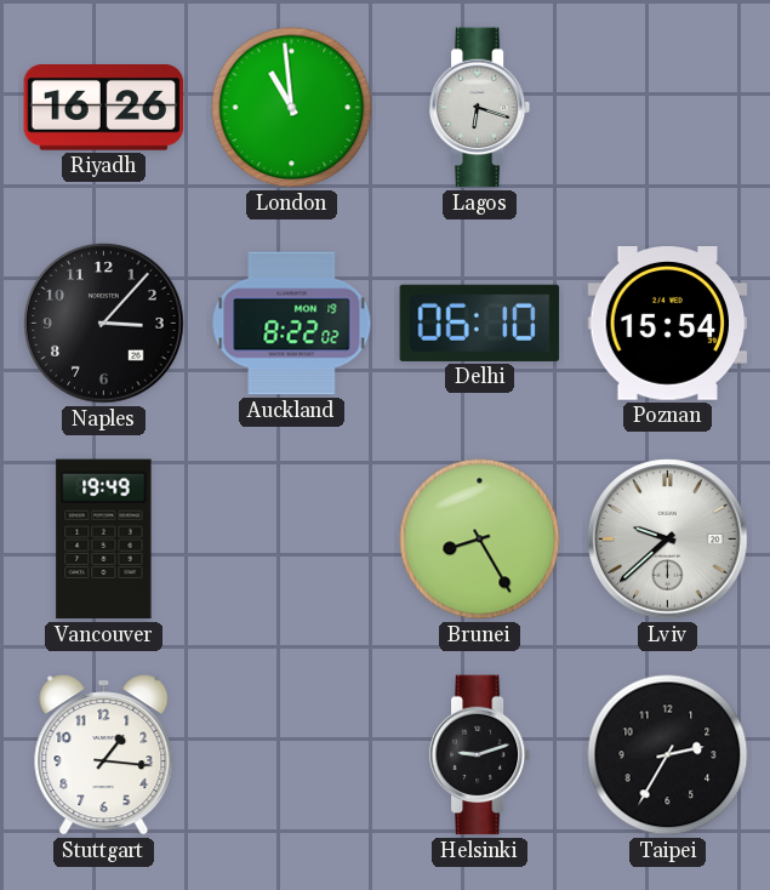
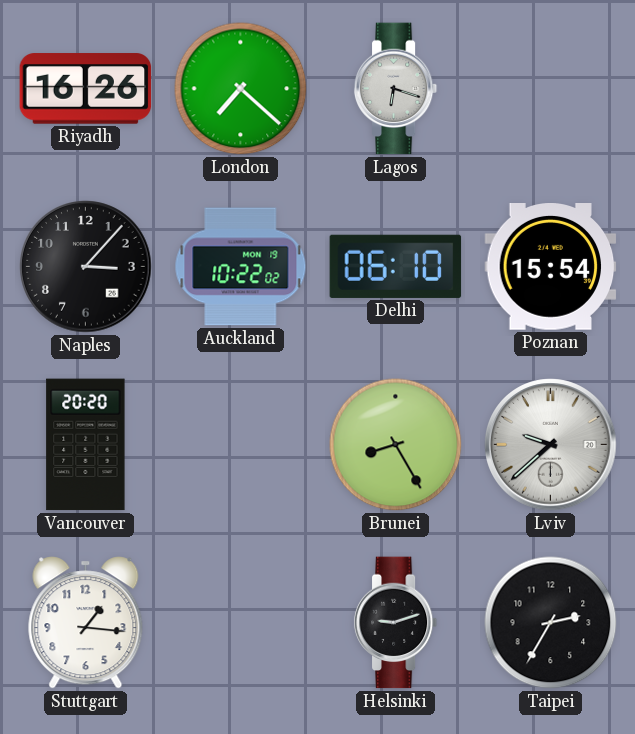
London: 10:59 -> 7:22
Auckland: 8:22 -> 10:22
Vancouver: 19:49 -> 20:20
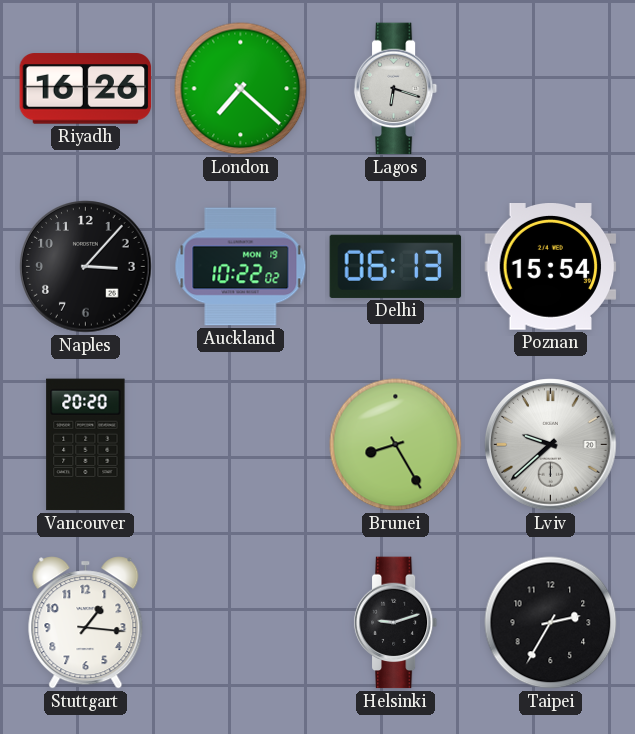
Delhi: 06:10 -> 06:13
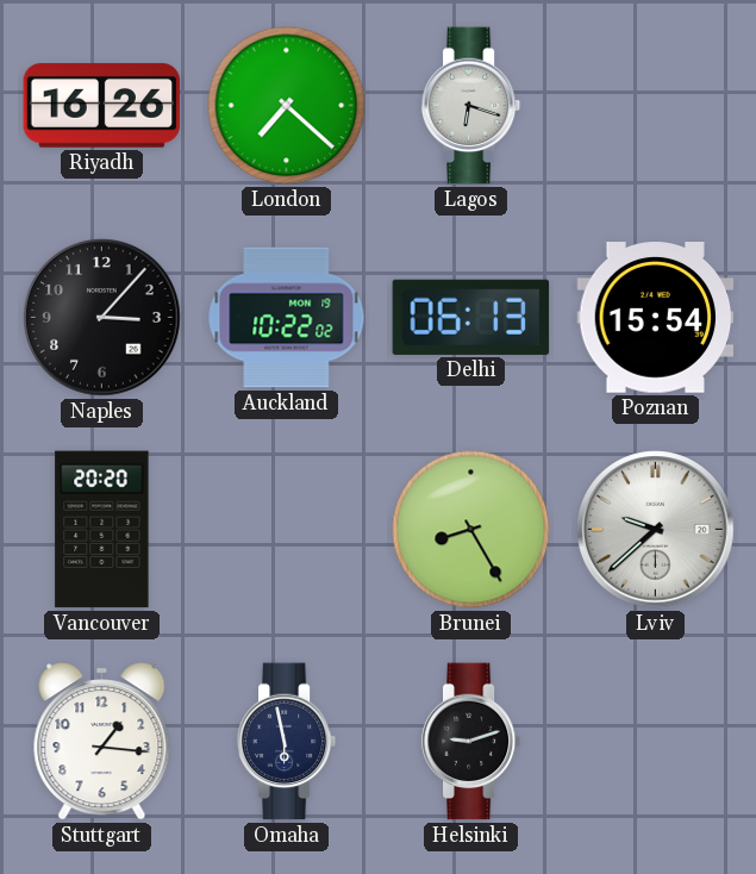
Omaha: none -> 5:58
Taipei: 2:35 -> none
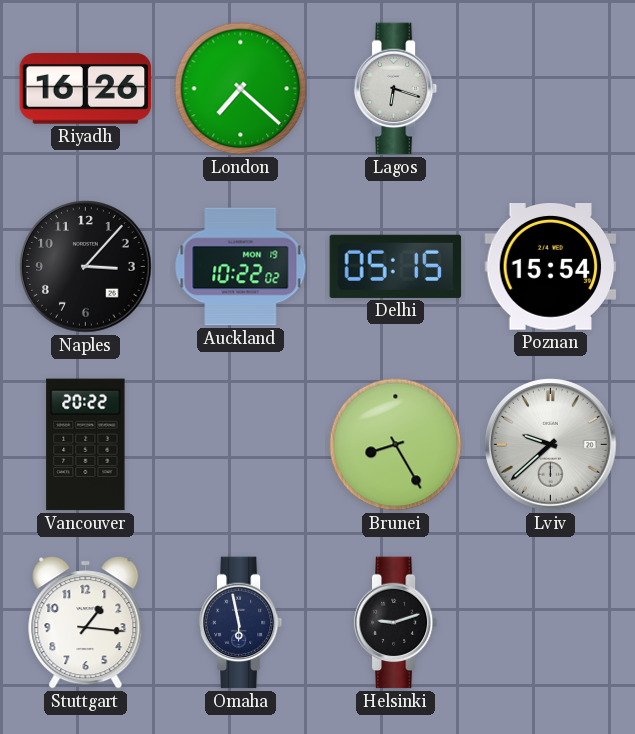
Delhi: 06:13 -> 05:15
Vancouver: 20:20 -> 20:22
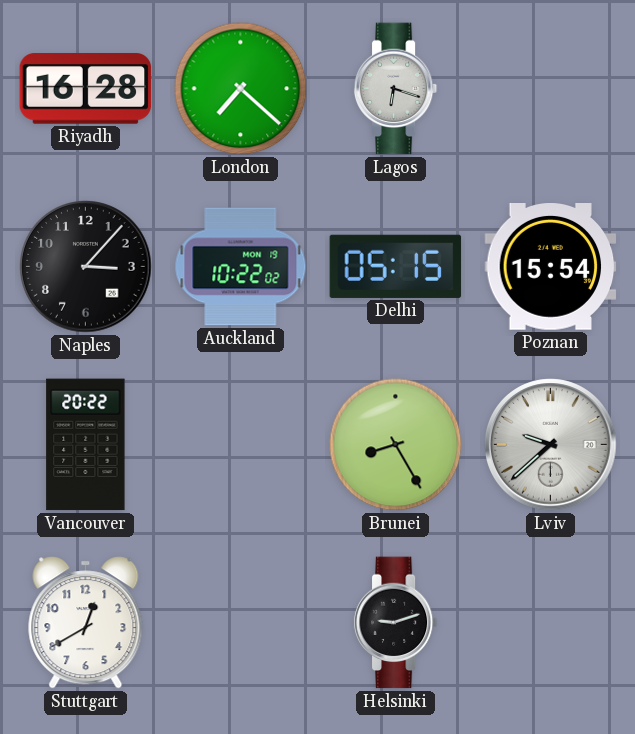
Riyadh: 16:26 -> 16:28
Stuttgart: 1:16 -> 12:40
Omaha: 5:58 -> none
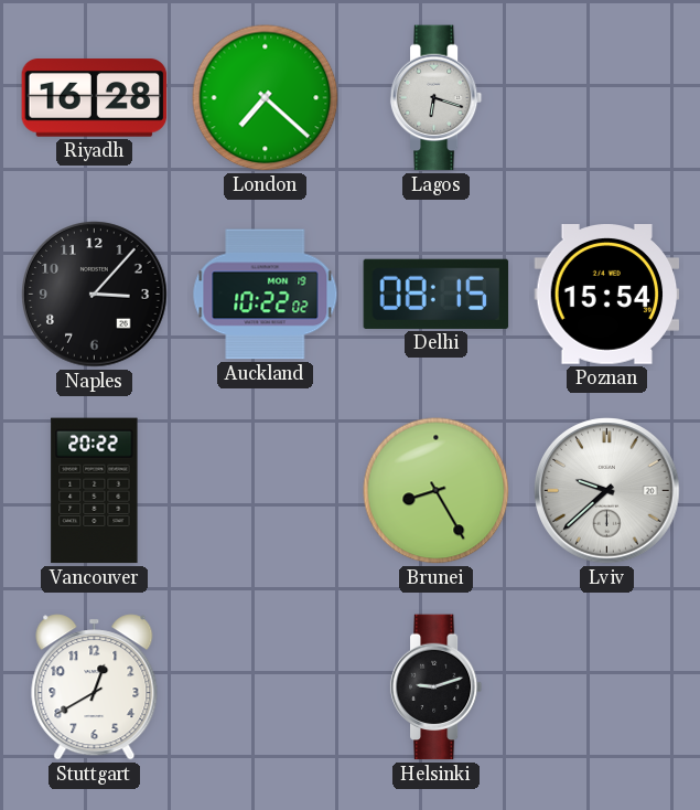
Delhi: 05:15 -> 08:15
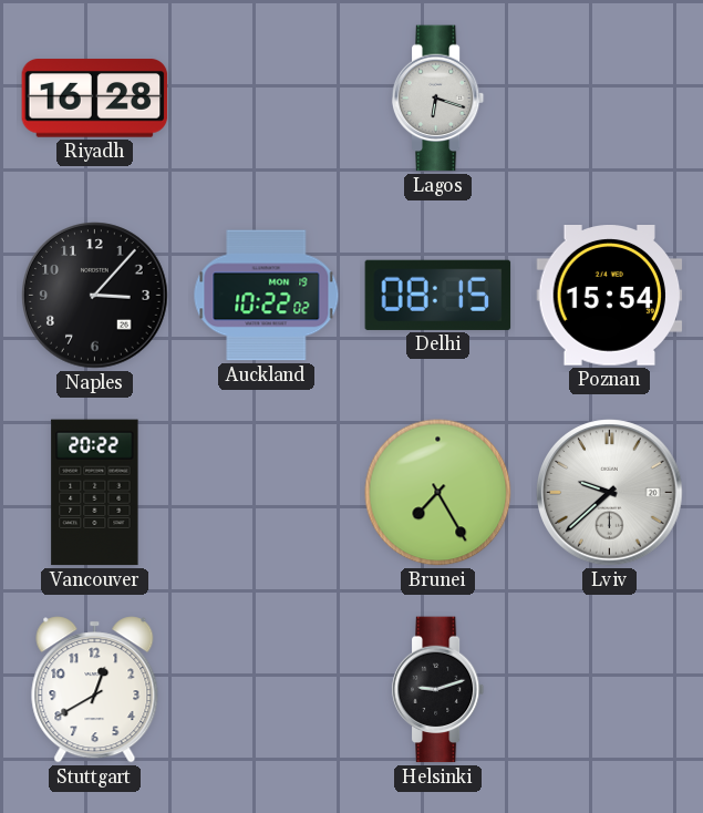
London: 7:22 -> none
Brunei: 8:25 -> 7:25
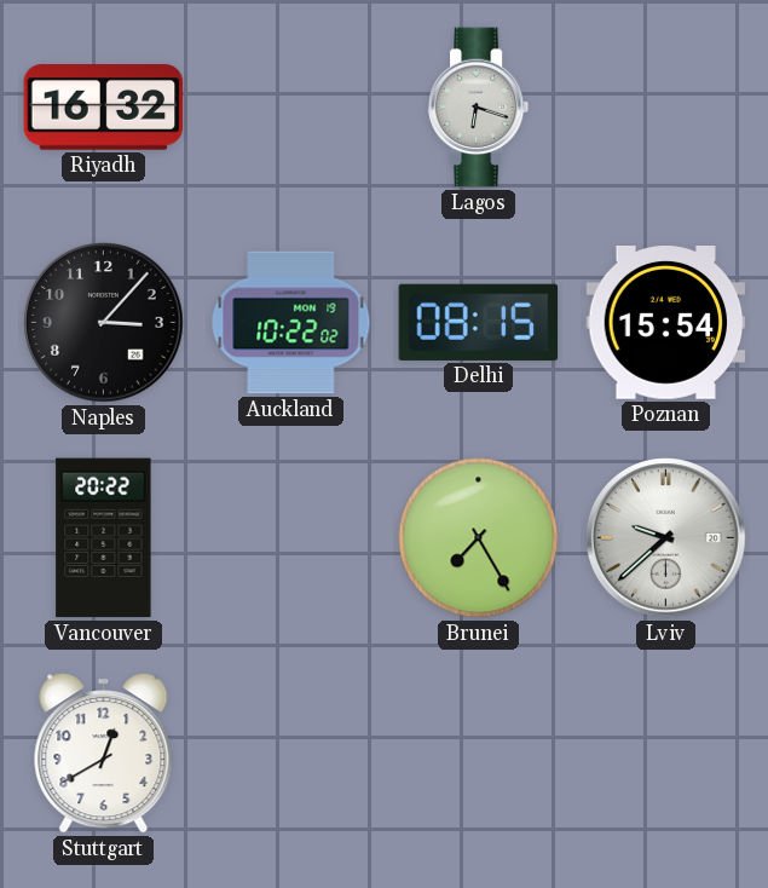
Riyadh: 16:28 -> 16:32
Helsinki: 9:12 -> none
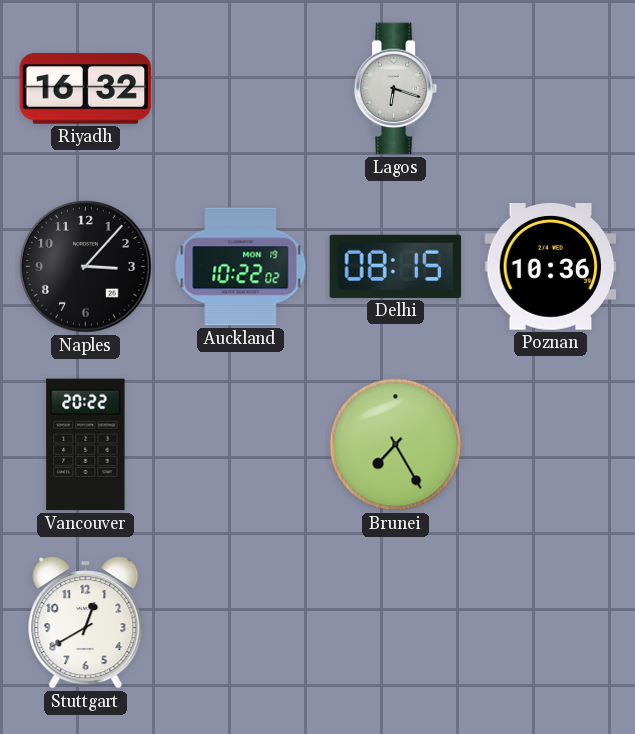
Poznan: 15:54 -> 10:36
Lviv: 9:38 -> none
